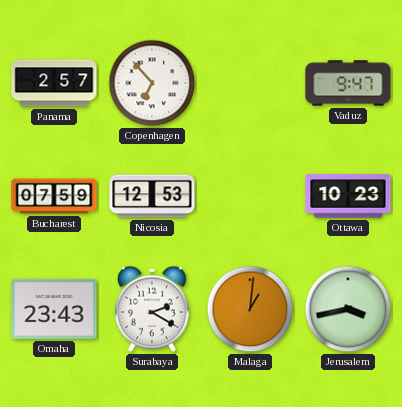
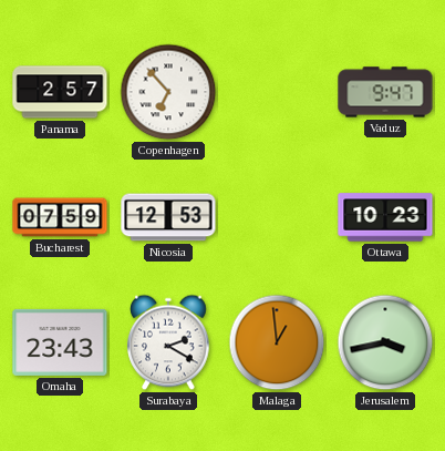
Malaga: 1:01 -> 12:59
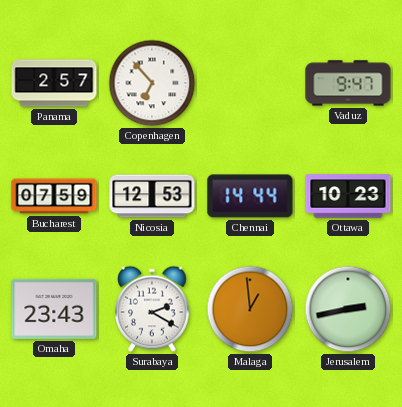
Chennai: none -> 14:44
Jerusalem: 3:43 -> 2:43
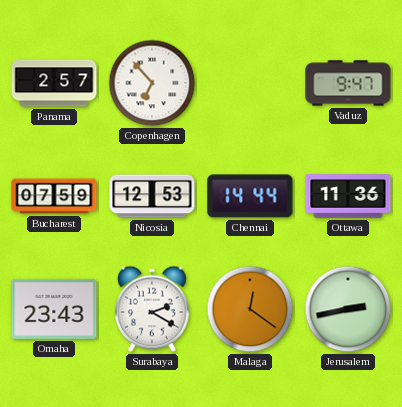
Ottawa: 10:23 -> 11:36
Malaga: 12:59 -> 12:21
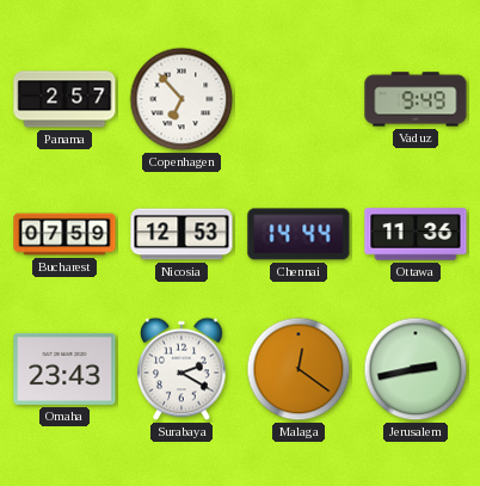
Vaduz: 9:47 -> 9:49
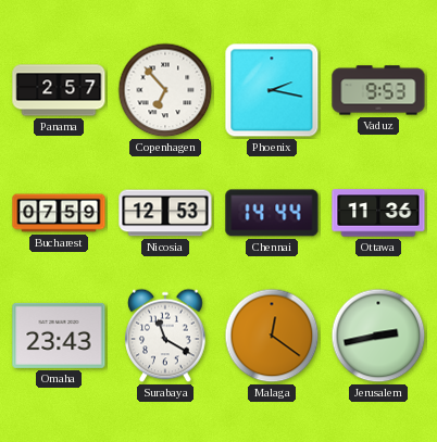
Phoenix: none -> 2:17
Vaduz: 9:49 -> 9:53
Surabaya: 2:20 -> 11:20
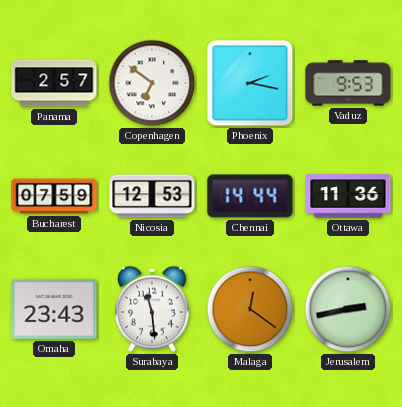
Copenhagen: 6:53 -> 6:51
Surabaya: 11:20 -> 11:29
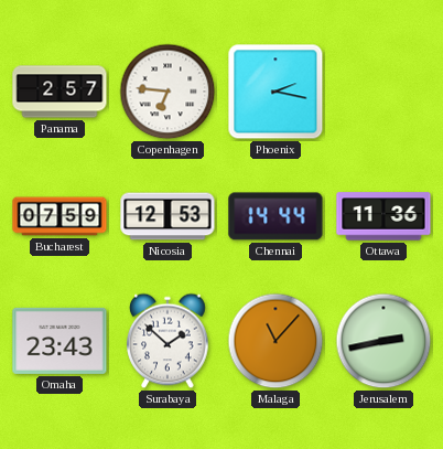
Copenhagen: 6:51 -> 6:46
Vaduz: 9:53 -> none
Surabaya: 11:29 -> 1:52
Malaga: 12:21 -> 11:07
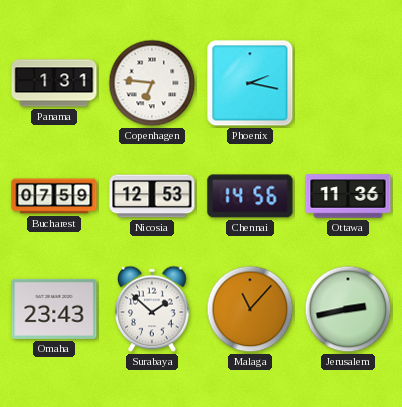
Panama: 2:57 -> 1:31
Chennai: 14:44 -> 14:56
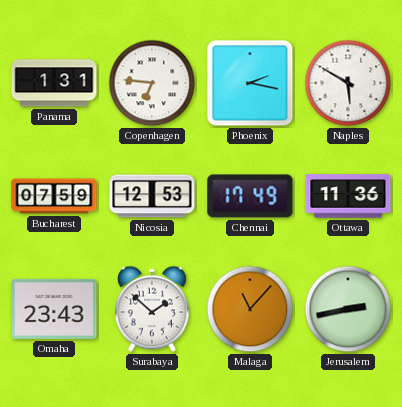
Naples: none -> 5:50
Chennai: 14:56 -> 17:49
